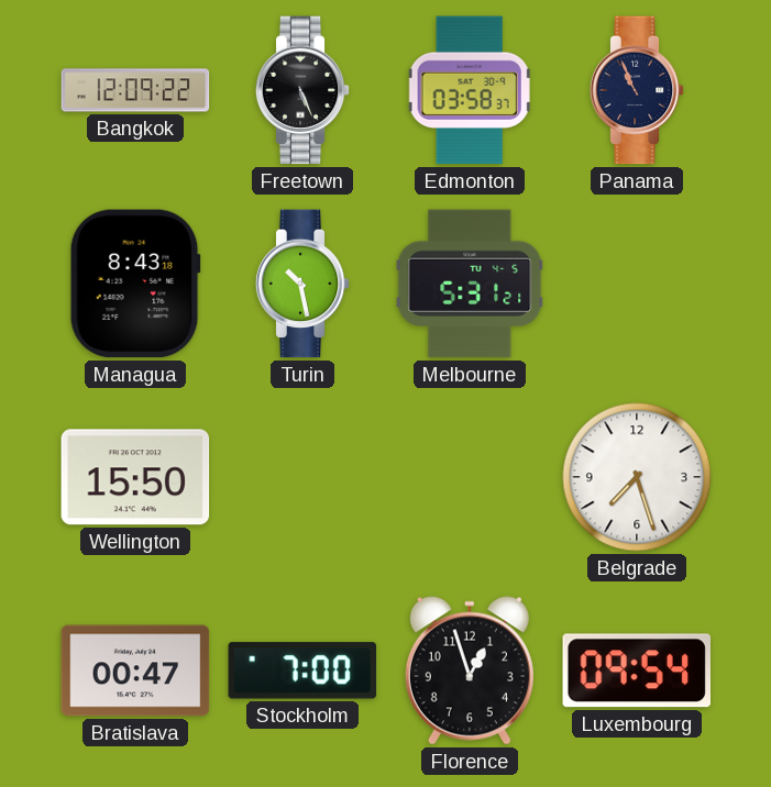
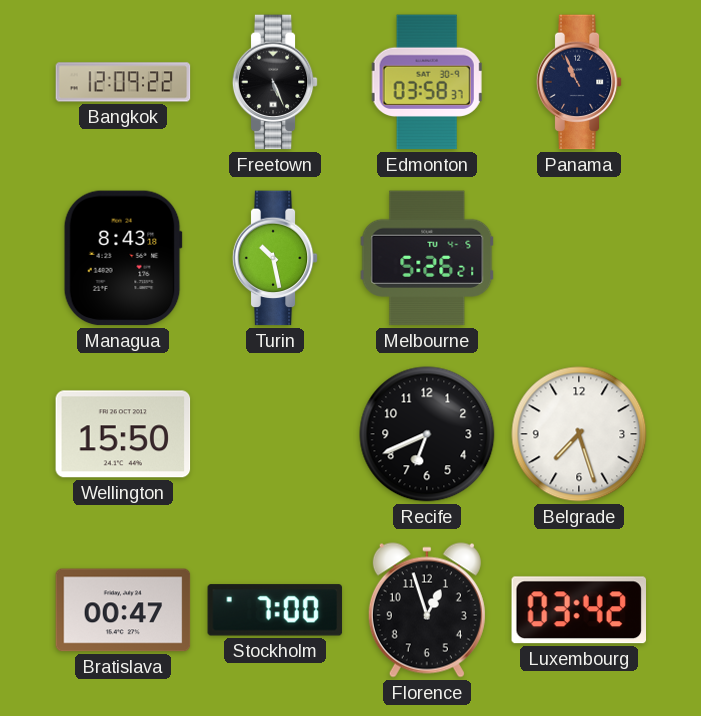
Melbourne: 5:31 -> 5:26
Recife: none -> 6:41
Luxembourg: 09:54 -> 03:42
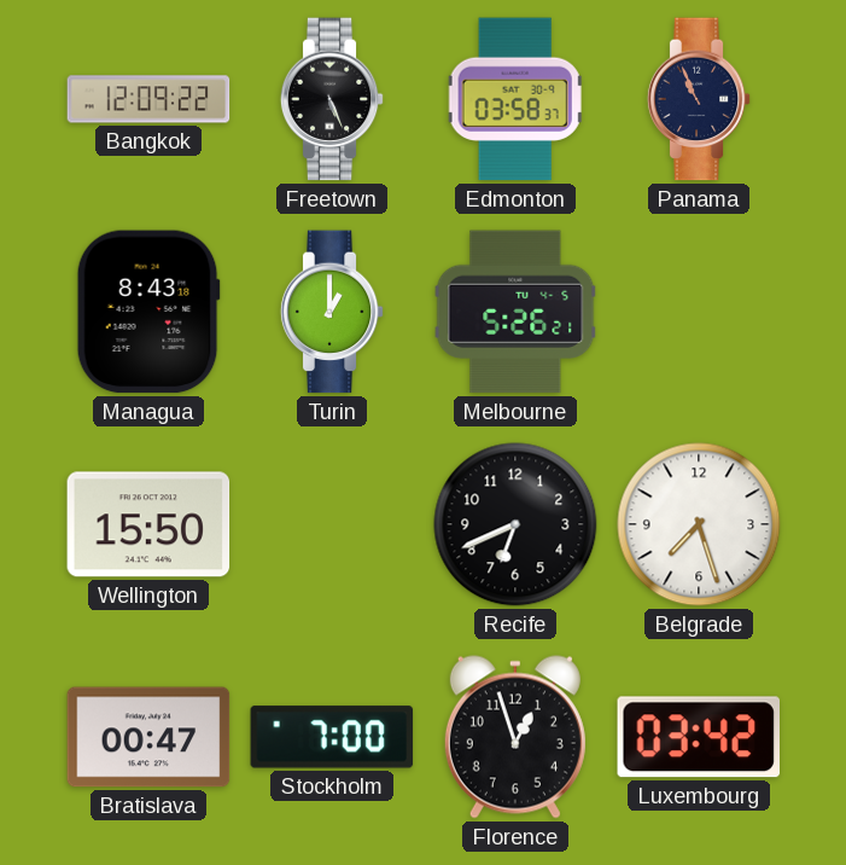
Turin: 10:28 -> 1:00
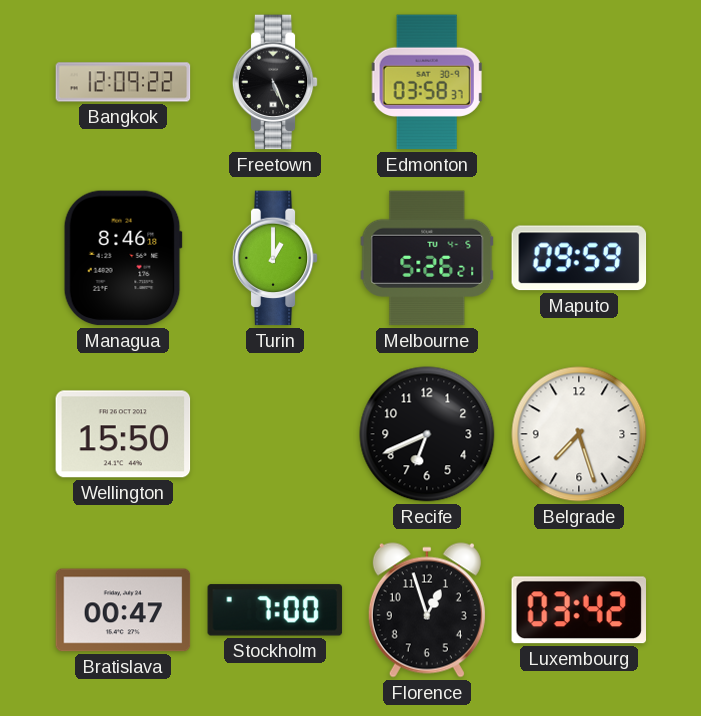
Panama: 10:56 -> none
Managua: 8:43 -> 8:46
Maputo: none -> 09:59
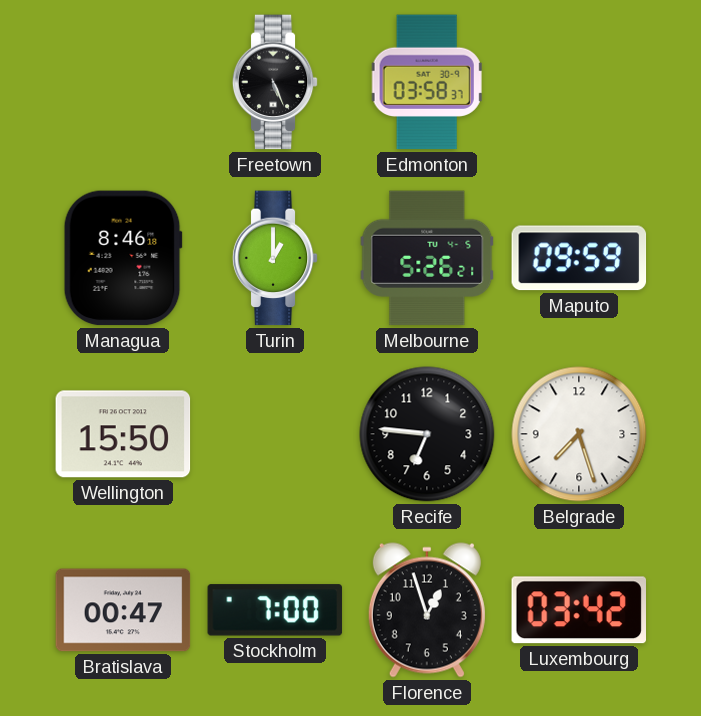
Bangkok: 12:09 -> none
Recife: 6:41 -> 6:46
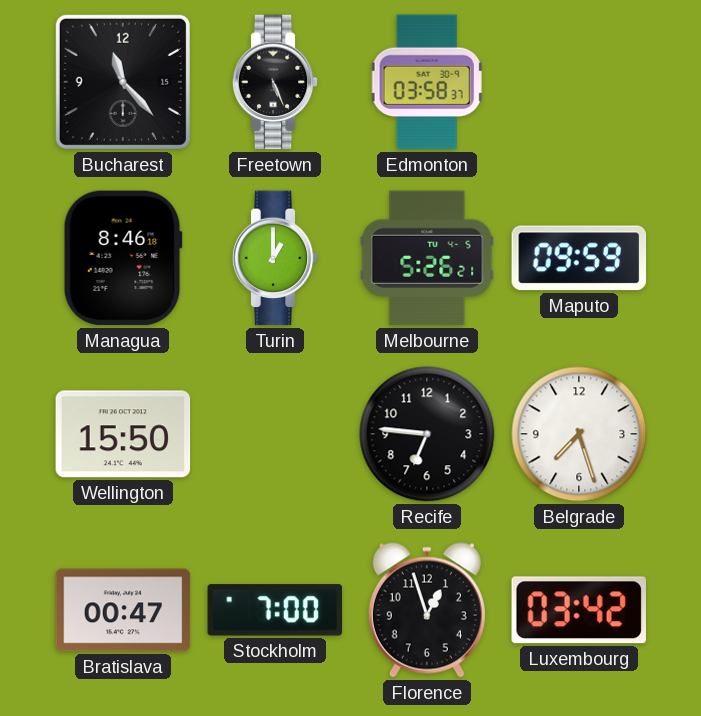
Bucharest: none -> 11:23
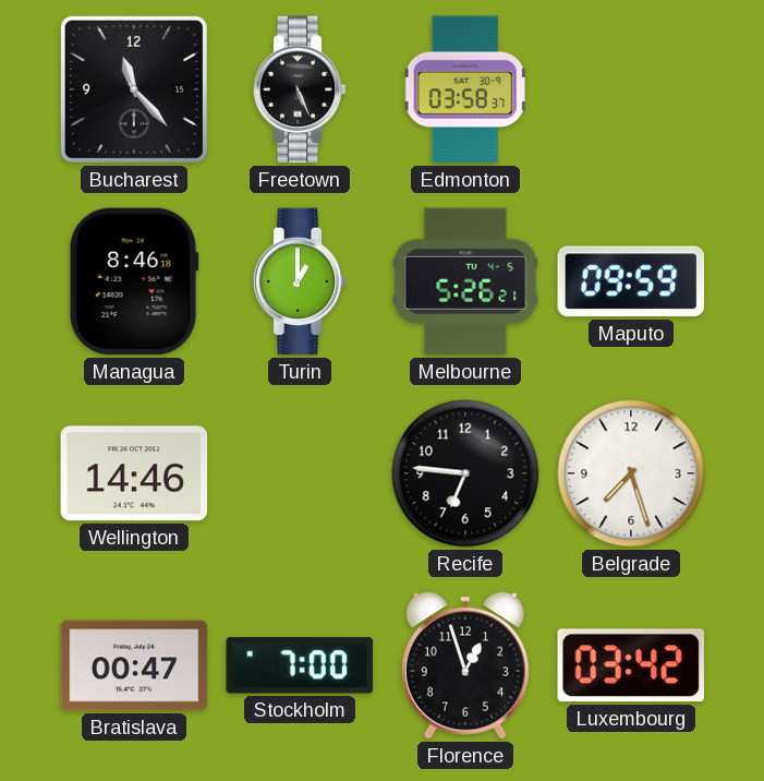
Wellington: 15:50 -> 14:46
